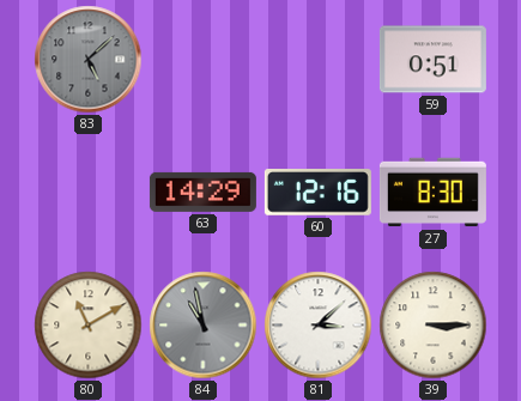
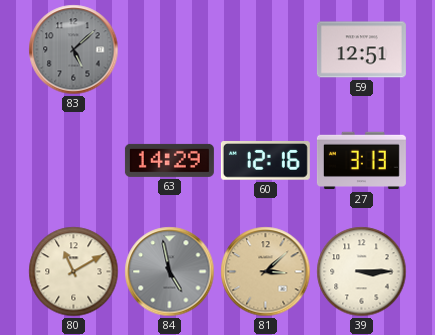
59: 0:51 -> 12:51
27: 8:30 -> 3:13
84: 10:58 -> 4:58
81 dial: white -> champagne
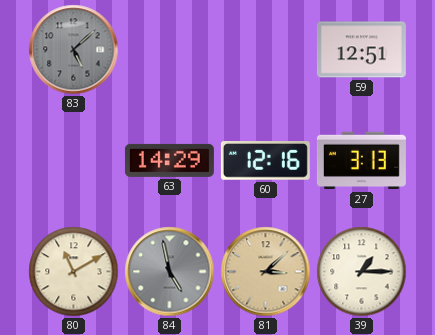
39: 3:15 -> 1:15
